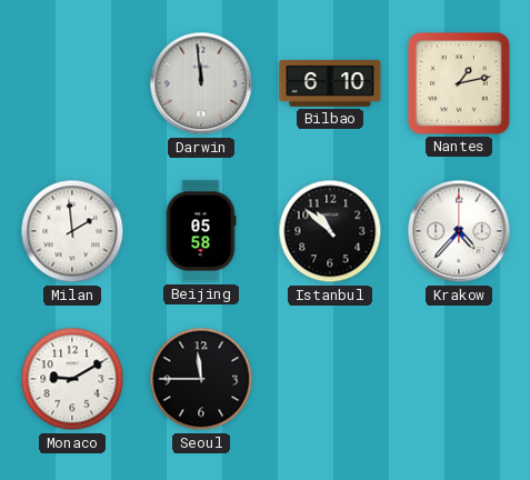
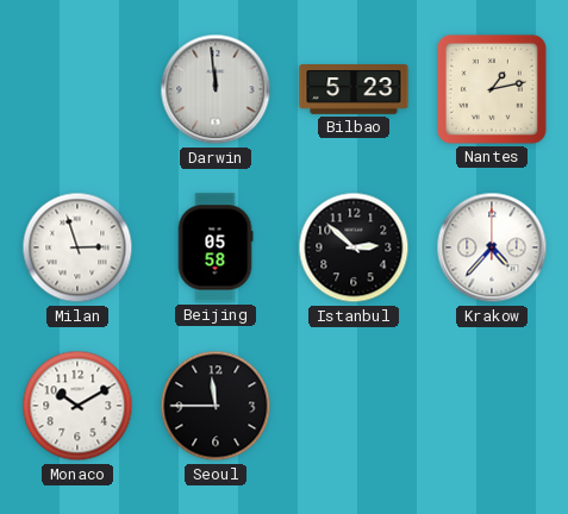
Bilbao: 6:10 -> 5:23
Milan: 1:59 -> 2:57
Istanbul: 10:52 -> 2:52
Monaco: 9:10 -> 10:10
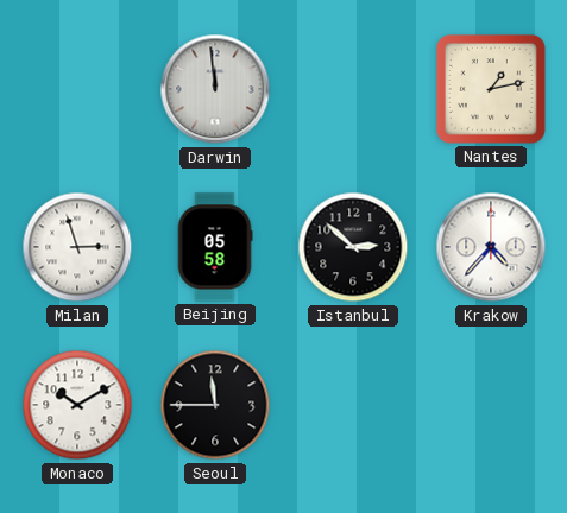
Bilbao: 5:23 -> none
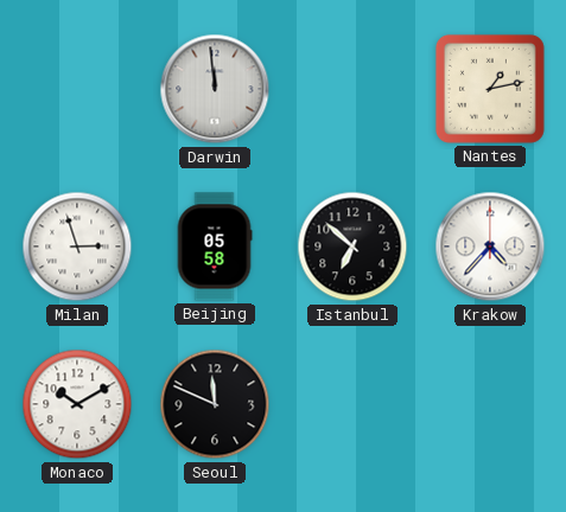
Istanbul: 2:52 -> 6:52
Seoul: 11:45 -> 11:49
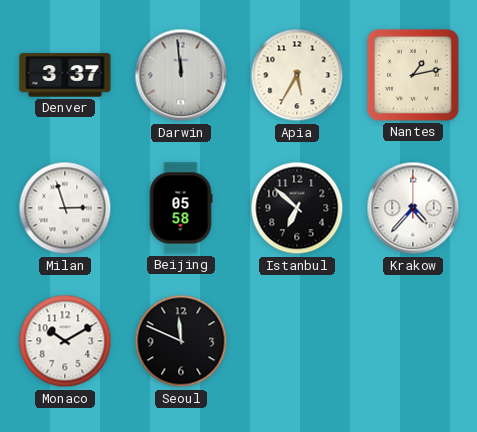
Denver: none -> 3:37
Apia: none -> 5:35
